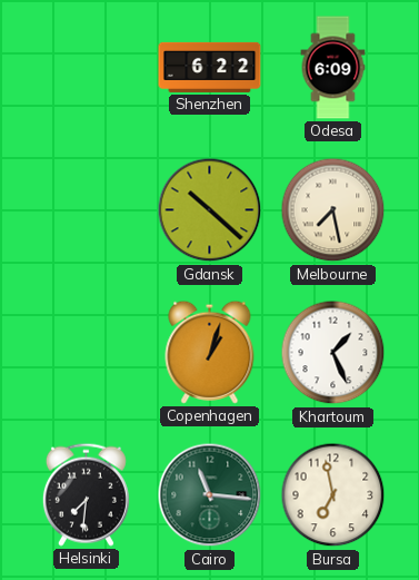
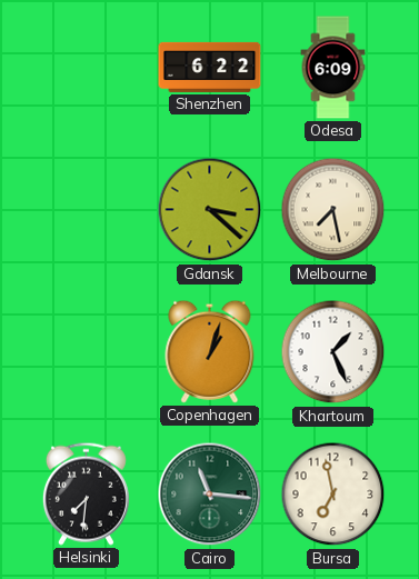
Gdansk: 10:22 -> 3:22
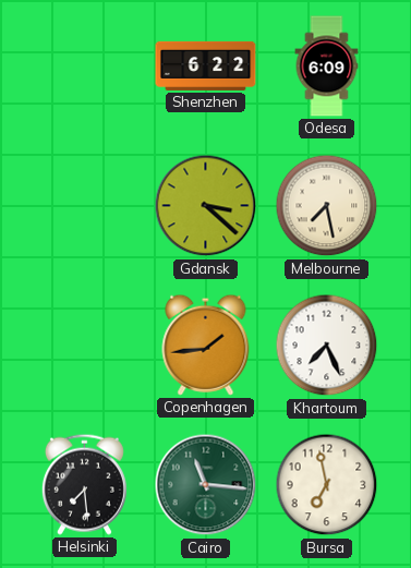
Copenhagen: 1:03 -> 1:44
Khartoum: 1:26 -> 7:26
Helsinki: 7:31 -> 7:29
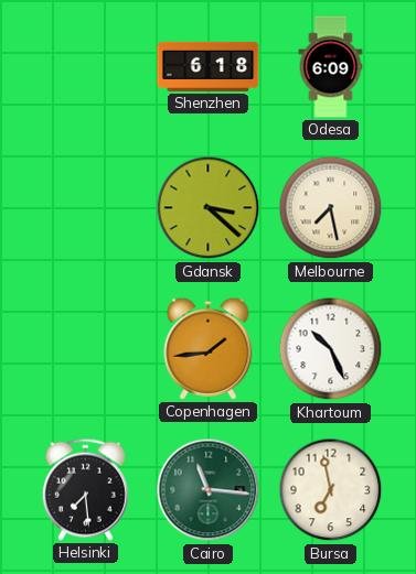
Shenzhen: 6:22 -> 6:18
Khartoum: 7:26 -> 10:26
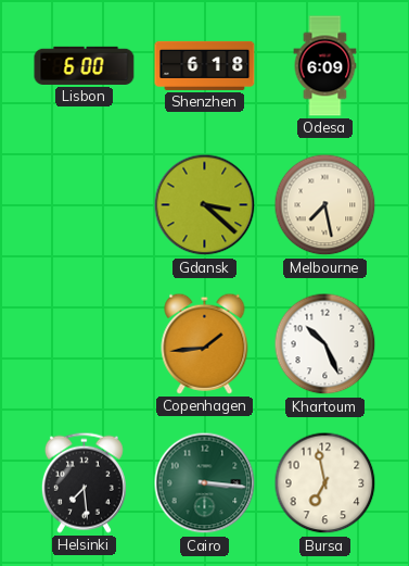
Lisbon: none -> 6:00
Cairo: 11:16 -> 3:16
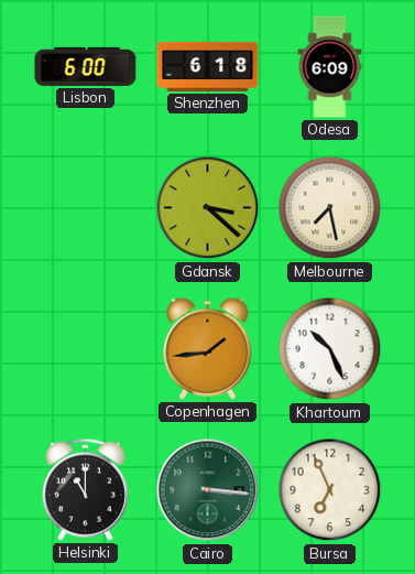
Helsinki: 7:29 -> 11:00
Bursa: 6:58 -> 6:56
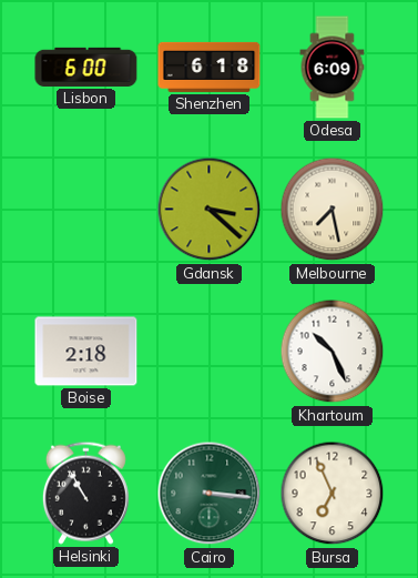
Boise: none -> 2:18
Copenhagen: 1:44 -> none
Helsinki: 11:00 -> 10:55
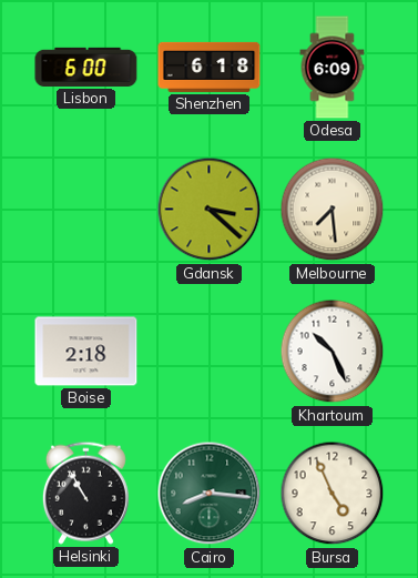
Melbourne: 7:28 -> 7:29
Cairo: 3:16 -> 8:16
Bursa: 6:56 -> 4:56
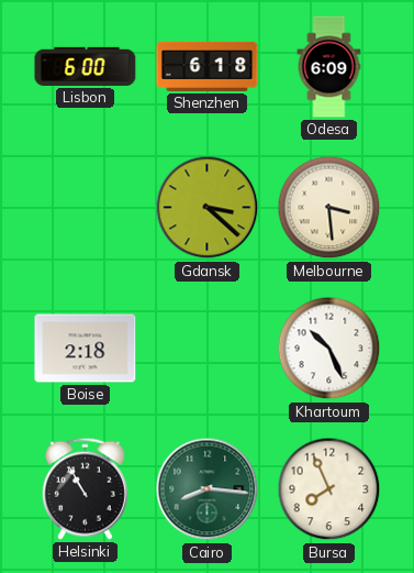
Melbourne: 7:29 -> 3:29
Bursa: 4:56 -> 7:56
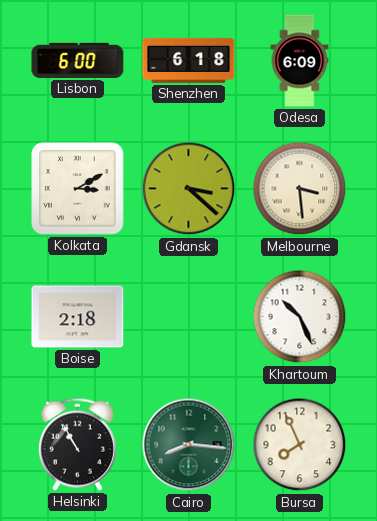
Kolkata: none -> 3:10
